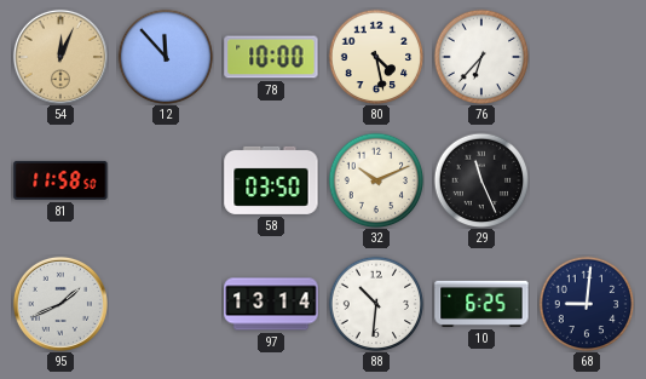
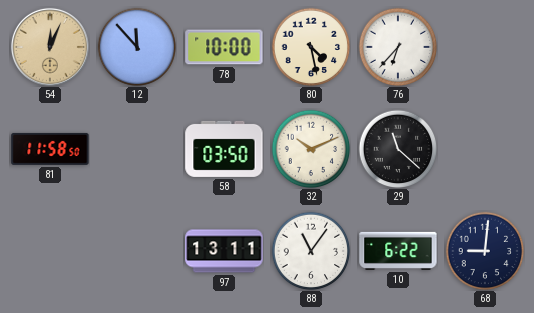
29: 11:26 -> 11:22
95: 1:41 -> none
97: 13:14 -> 13:11
88: 10:31 -> 11:06
10: 6:25 -> 6:22
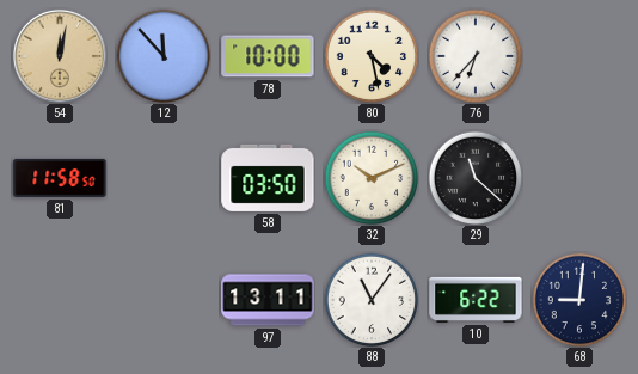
54: 12:04 -> 12:02
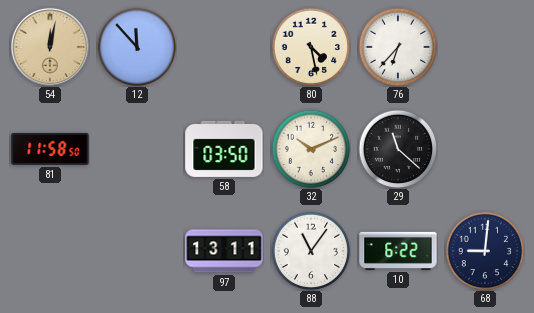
78: 10:00 -> none
